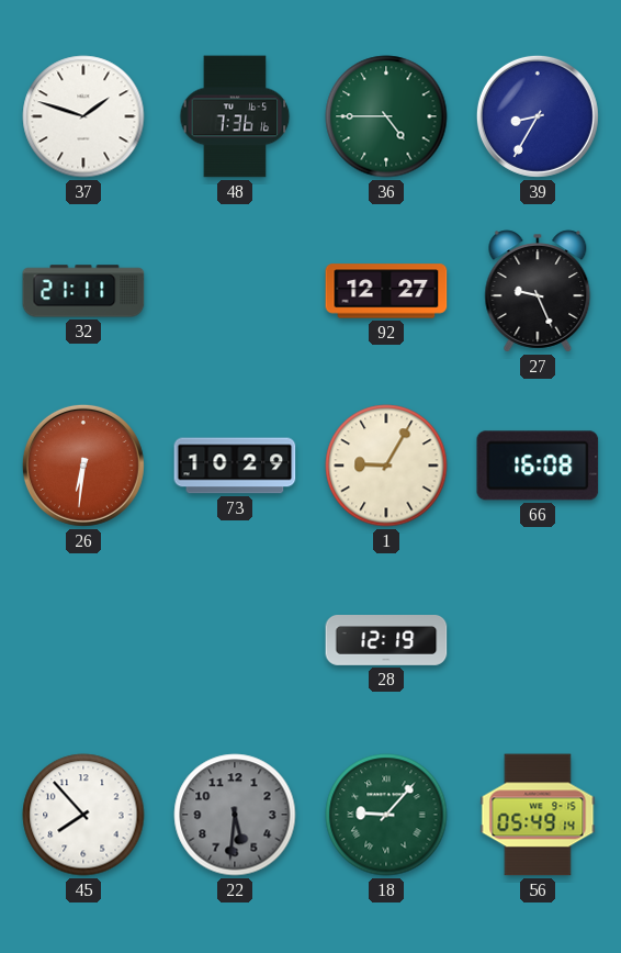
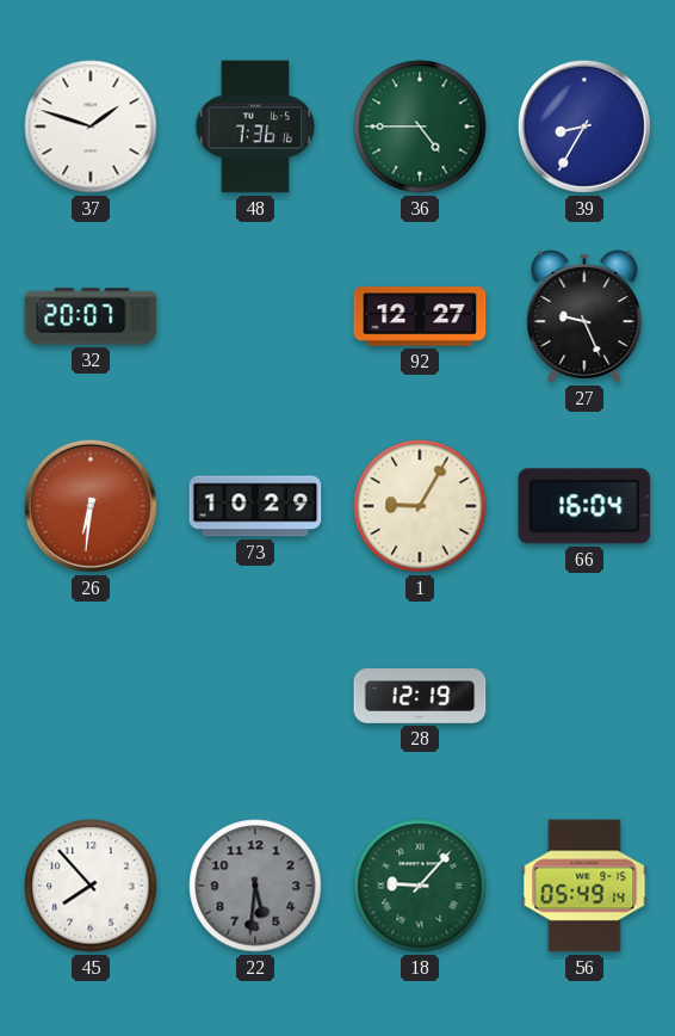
32: 21:11 -> 20:07
66: 16:08 -> 16:04
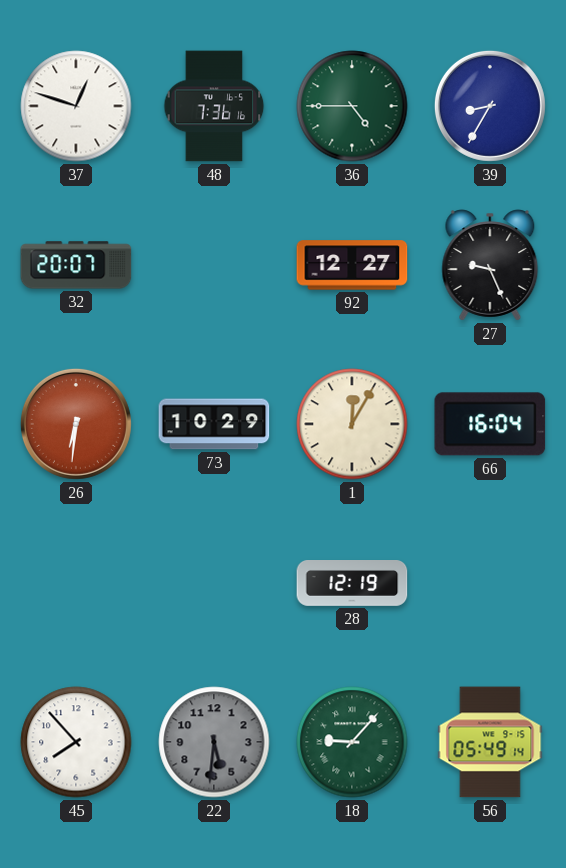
37: 1:48 -> 12:48
1: 9:05 -> 12:05
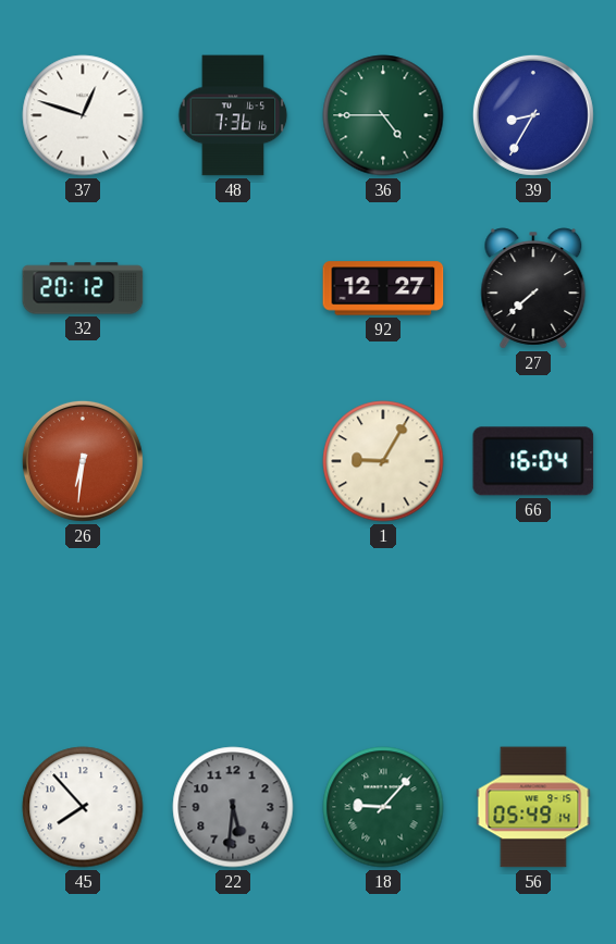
32: 20:07 -> 20:12
27: 9:26 -> 7:38
73: 10:29 -> none
1: 12:05 -> 9:05
28: 12:19 -> none
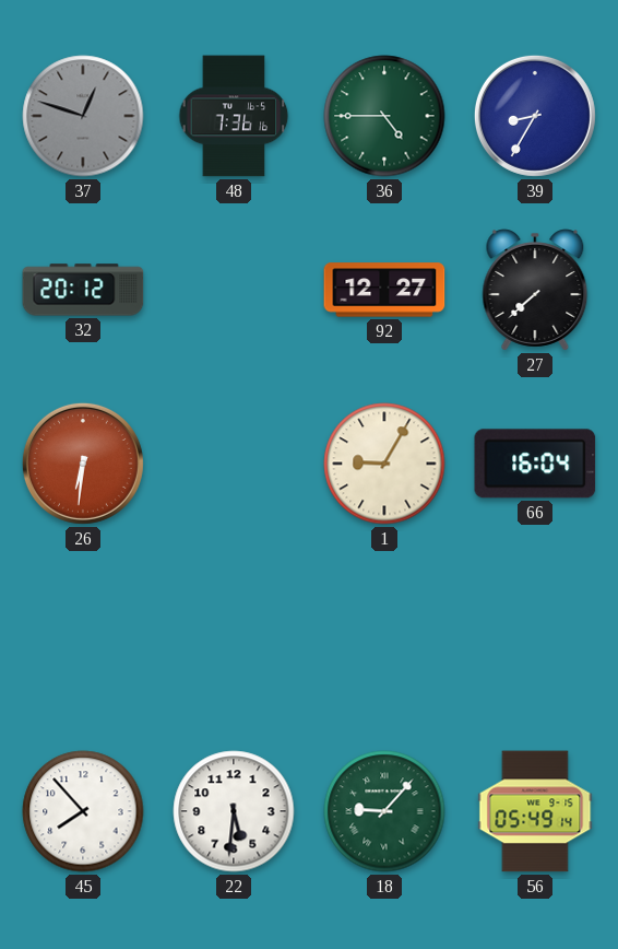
37 dial: white -> grey
22 dial: grey -> white
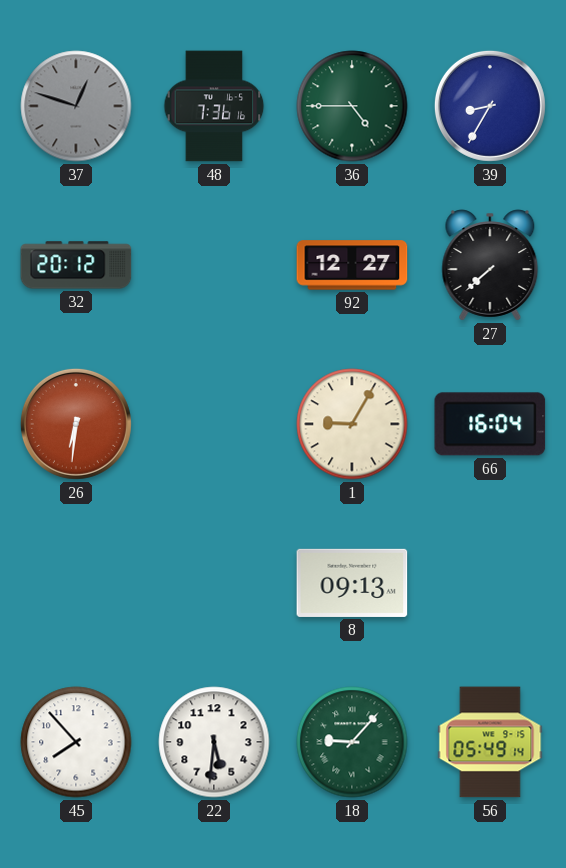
8: none -> 09:13
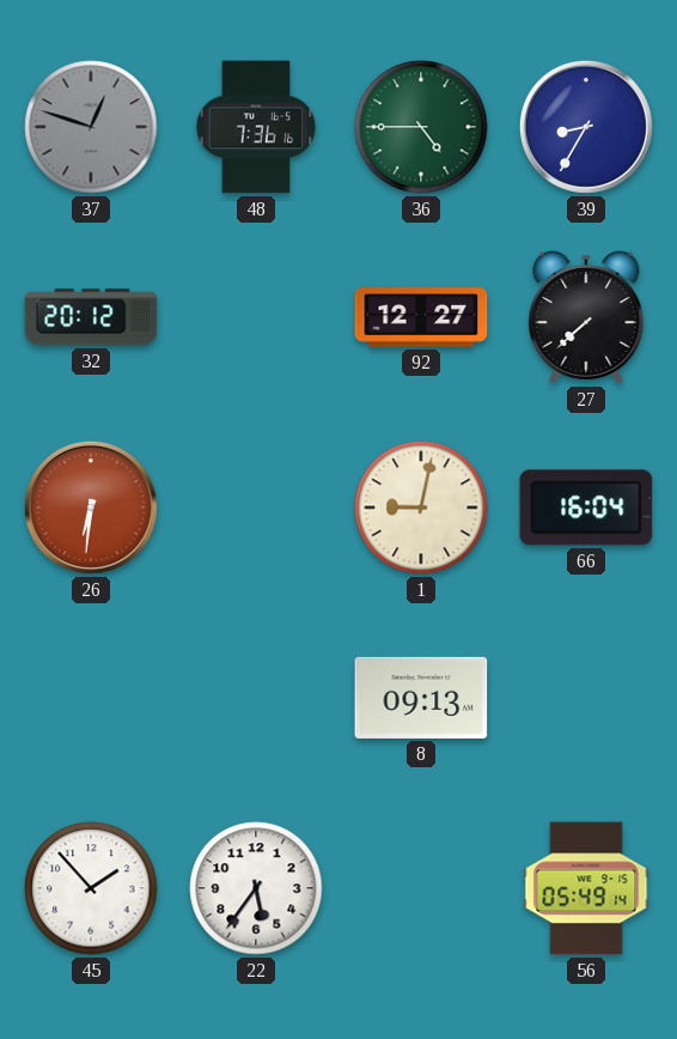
1: 9:05 -> 9:02
45: 7:53 -> 1:53
22: 5:31 -> 5:36
18: 9:07 -> none
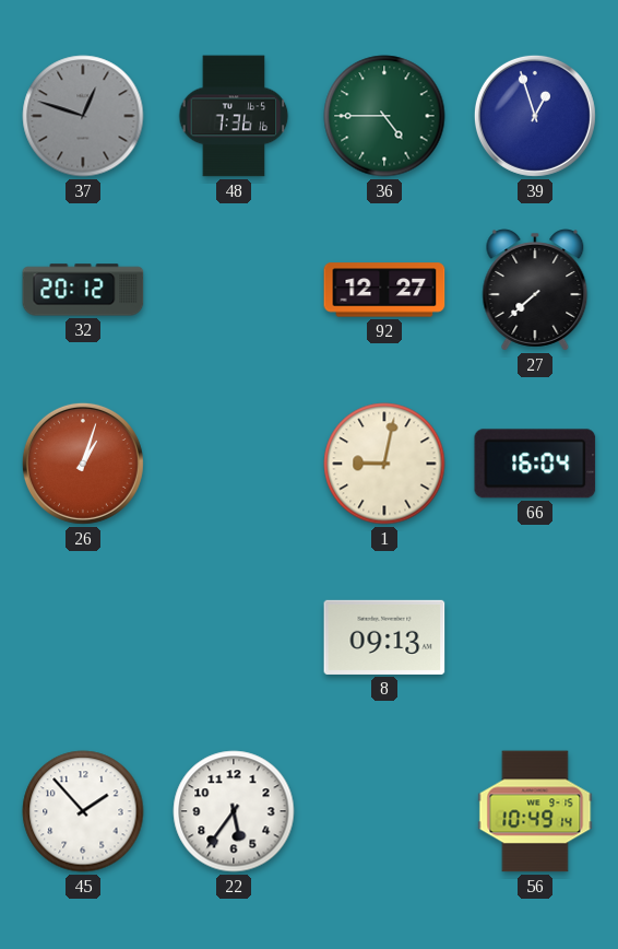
39: 8:35 -> 12:57
26: 6:31 -> 1:03
56: 05:49 -> 10:49
